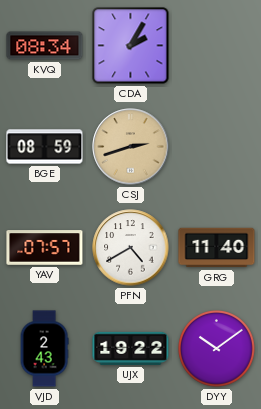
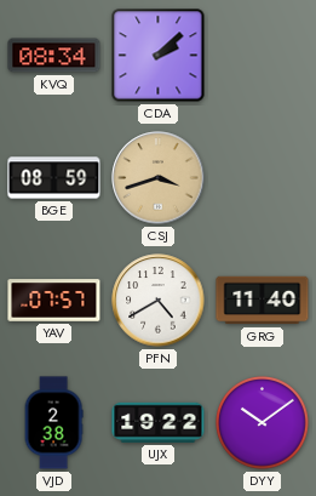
CDA: 2:05 -> 2:08
CSJ: 2:42 -> 3:42
VJD: 2:43 -> 2:38
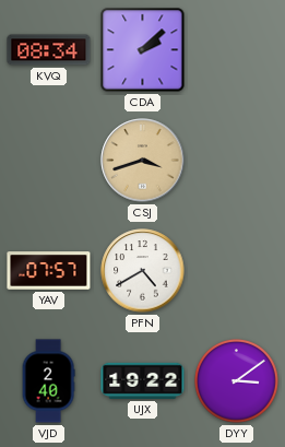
BGE: 08:59 -> none
GRG: 11:40 -> none
VJD: 2:38 -> 2:40
DYY: 10:09 -> 3:09
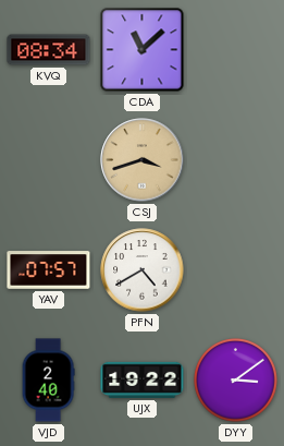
CDA: 2:08 -> 11:08
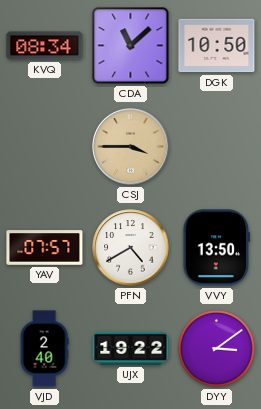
DGK: none -> 10:50
CSJ: 3:42 -> 3:45
VVY: none -> 13:50
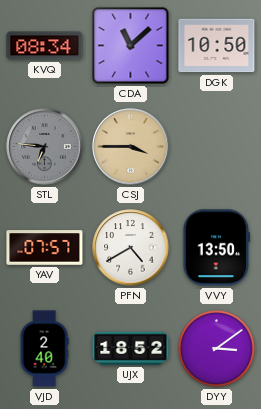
STL: none -> 6:46
UJX: 19:22 -> 18:52
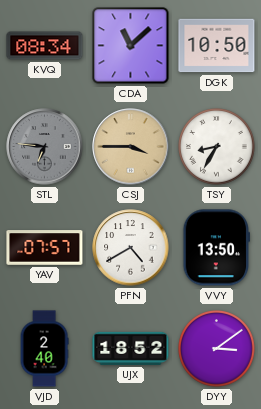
TSY: none -> 8:35
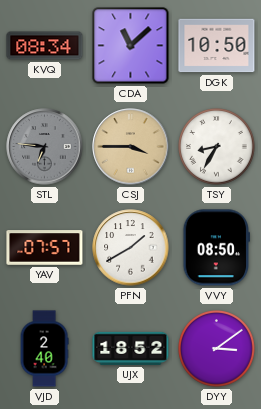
PFN: 4:40 -> 1:40
VVY: 13:50 -> 08:50
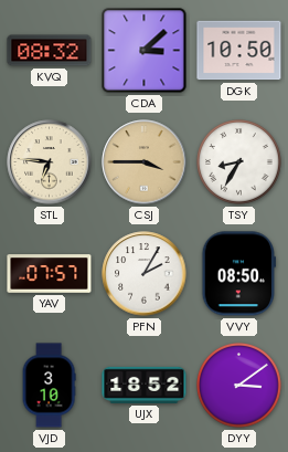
KVQ: 08:34 -> 08:32
CDA: 11:08 -> 3:08
STL dial: grey -> cream
PFN: 1:40 -> 2:05
VJD: 2:40 -> 3:10
